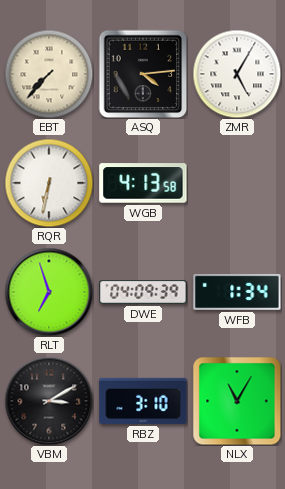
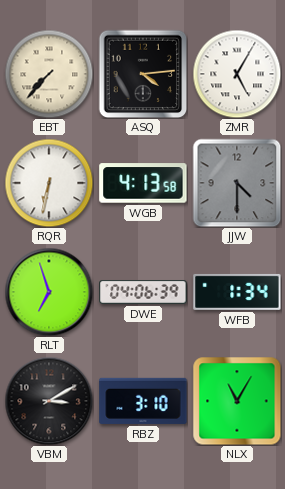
JJW: none -> 4:30
DWE: 04:09 -> 04:06
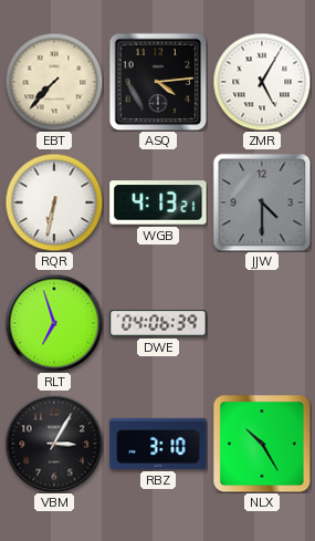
WGB: 4:13:58 -> 4:13:21
WFB: 1:34 -> none
VBM: 3:10 -> 3:05
NLX: 11:05 -> 10:25
